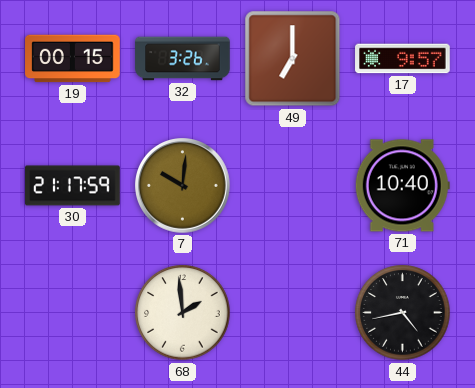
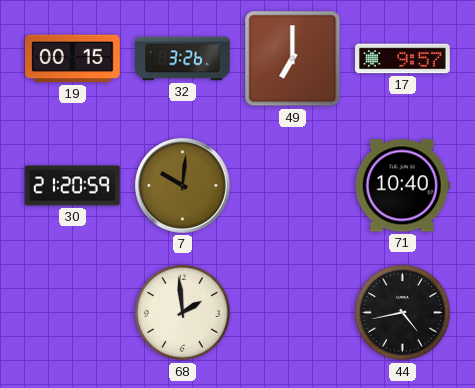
30: 21:17 -> 21:20
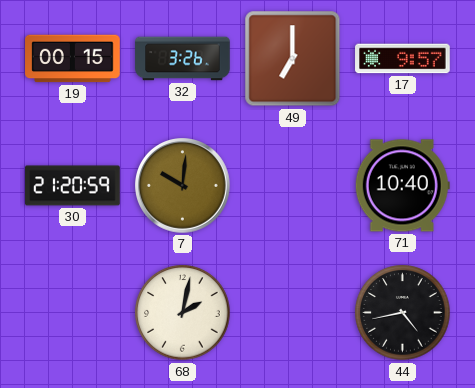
68: 1:59 -> 2:02
